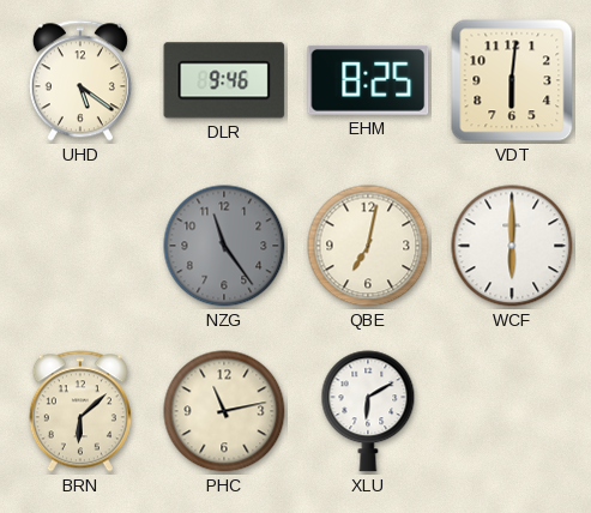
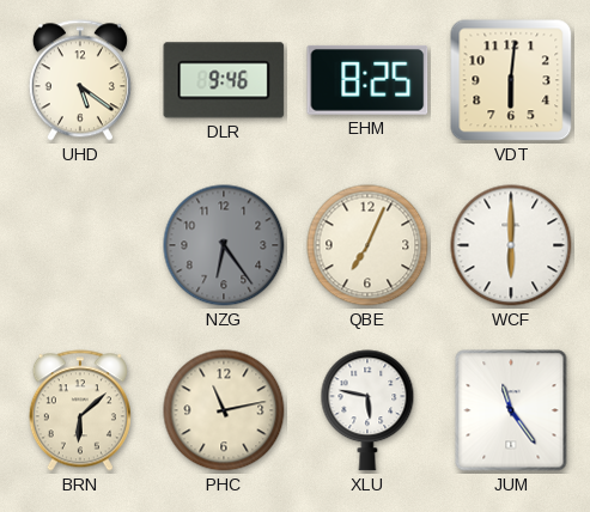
NZG: 11:24 -> 6:24
QBE: 7:02 -> 7:04
XLU: 6:10 -> 5:47
JUM: none -> 11:24
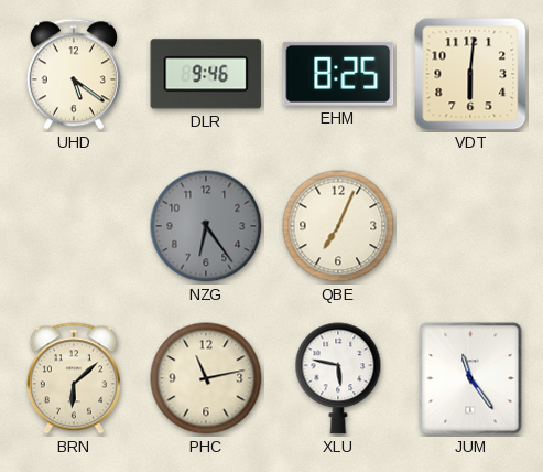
WCF: 6:00 -> none
